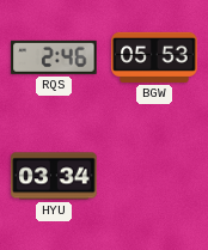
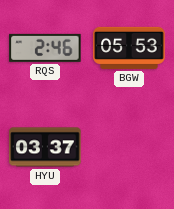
HYU: 03:34 -> 03:37
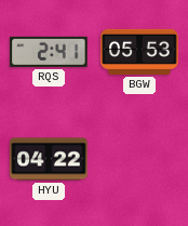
RQS: 2:46 -> 2:41
HYU: 03:37 -> 04:22
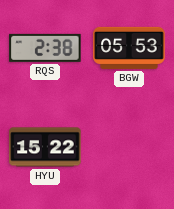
RQS: 2:41 -> 2:38
HYU: 04:22 -> 15:22
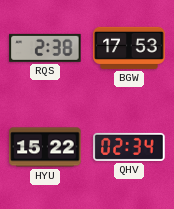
BGW: 05:53 -> 17:53
QHV: none -> 02:34
